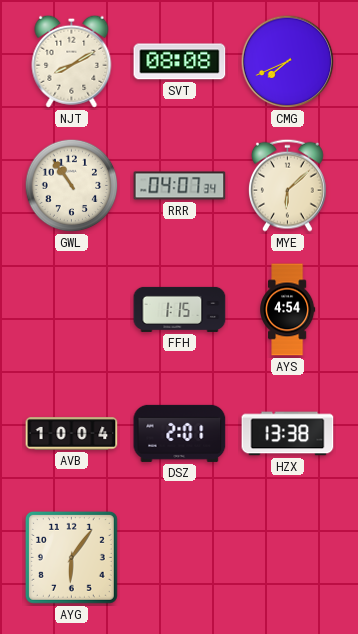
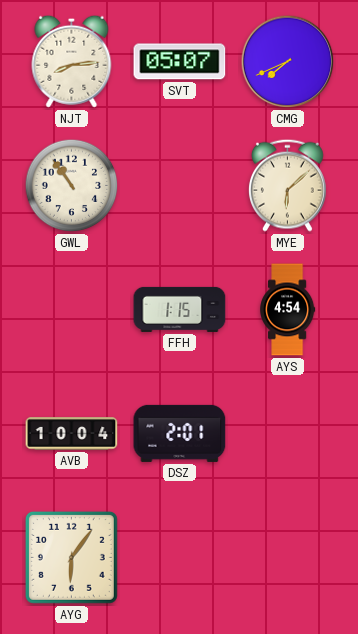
NJT: 8:10 -> 8:14
SVT: 08:08 -> 05:07
RRR: 04:07 -> none
HZX: 13:38 -> none
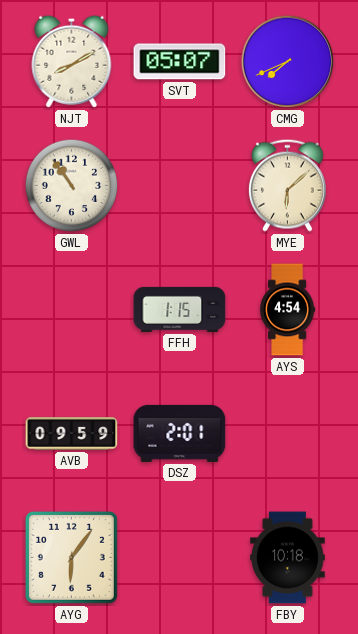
NJT: 8:14 -> 8:10
AVB: 10:04 -> 09:59
FBY: none -> 10:18
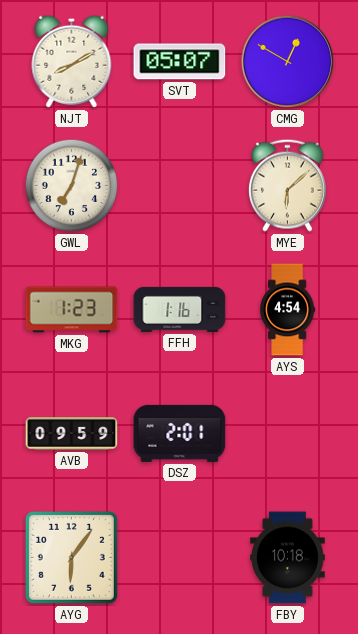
CMG: 7:41 -> 12:50
GWL: 10:54 -> 7:03
MKG: none -> 1:23
FFH: 1:15 -> 1:16
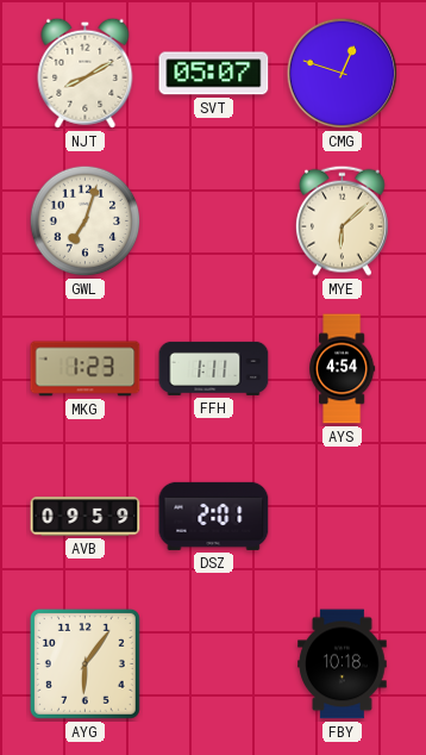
CMG: 12:50 -> 12:48
FFH: 1:16 -> 1:11
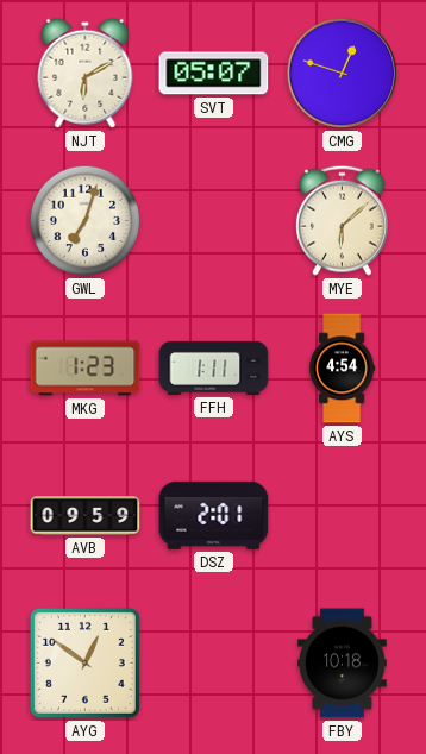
NJT: 8:10 -> 6:10
AYG: 6:06 -> 12:51
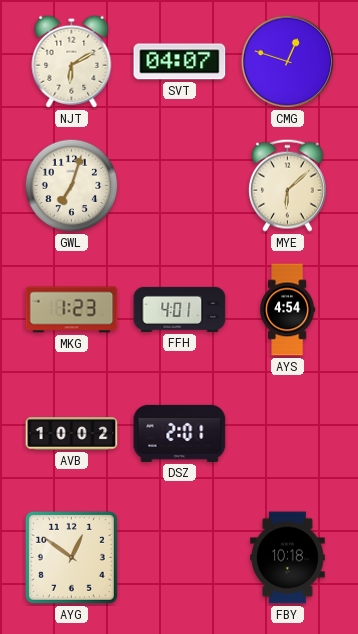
SVT: 05:07 -> 04:07
FFH: 1:11 -> 4:01
AVB: 09:59 -> 10:02
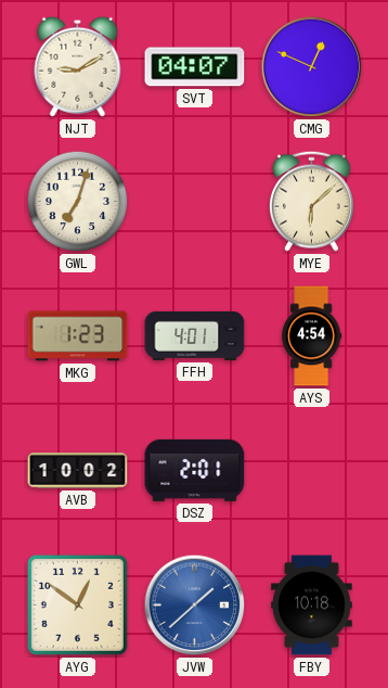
NJT: 6:10 -> 9:10
CMG: 12:48 -> 12:49
JVW: none -> 1:38
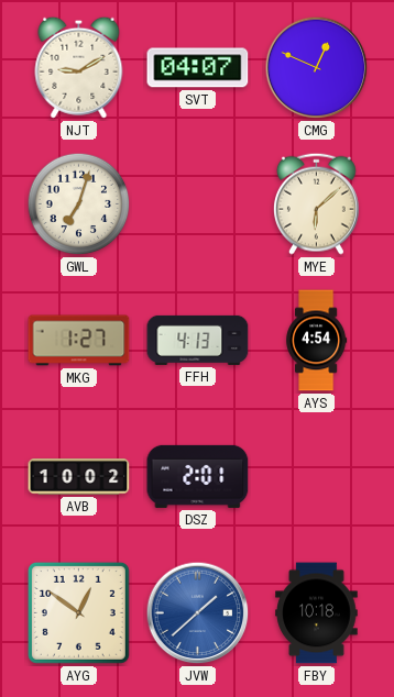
MKG: 1:23 -> 1:27
FFH: 4:01 -> 4:13
